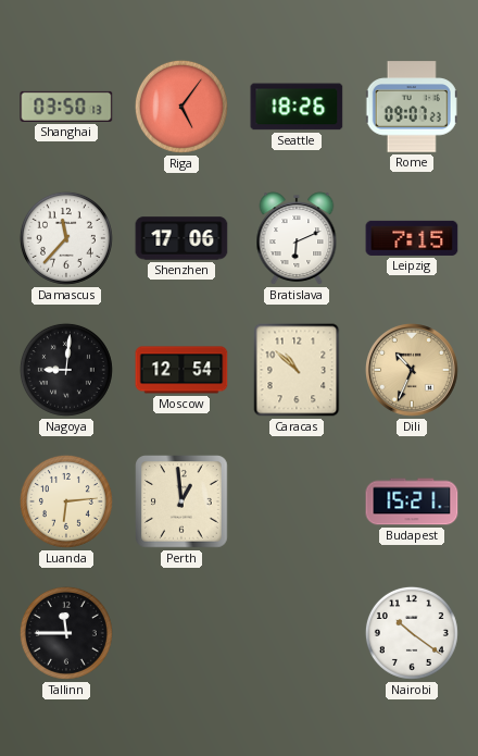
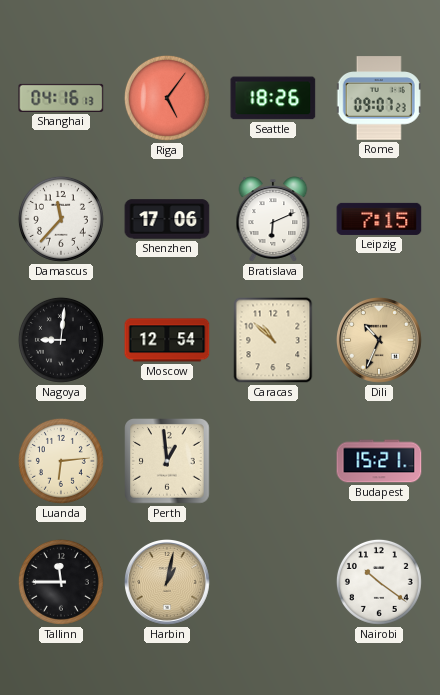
Shanghai: 03:50 -> 04:16
Harbin: none -> 1:02
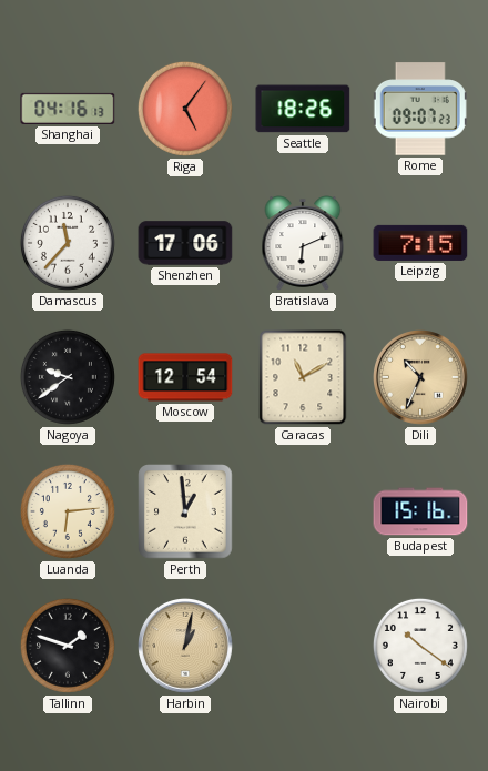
Nagoya: 9:01 -> 9:39
Caracas: 10:52 -> 11:10
Budapest: 15:21 -> 15:16
Tallinn: 11:45 -> 1:48
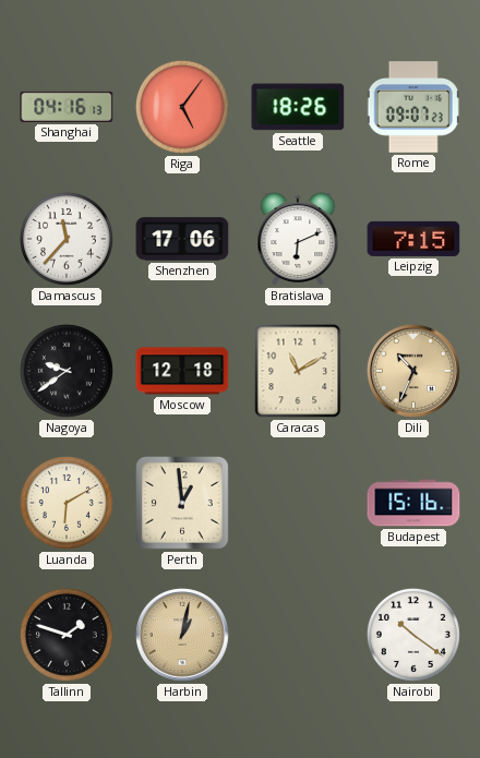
Moscow: 12:54 -> 12:18
Luanda: 6:14 -> 6:10
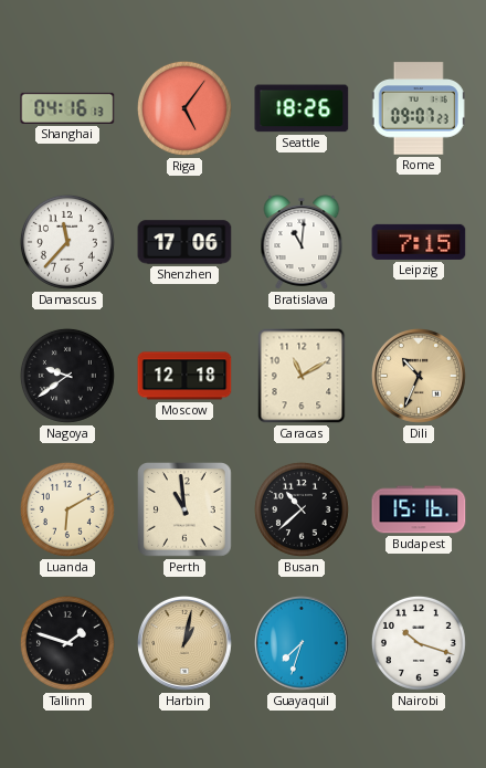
Bratislava: 6:11 -> 11:01
Perth: 12:59 -> 10:59
Busan: none -> 10:38
Guayaquil: none -> 7:33
Nairobi: 10:21 -> 10:18
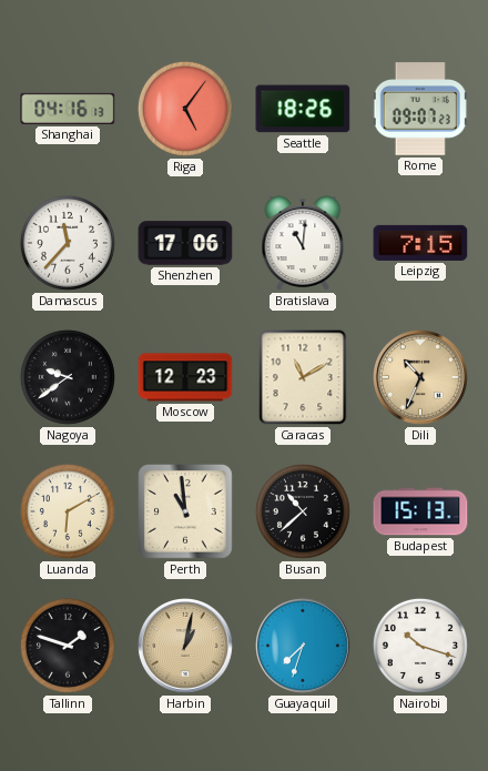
Moscow: 12:18 -> 12:23
Budapest: 15:16 -> 15:13
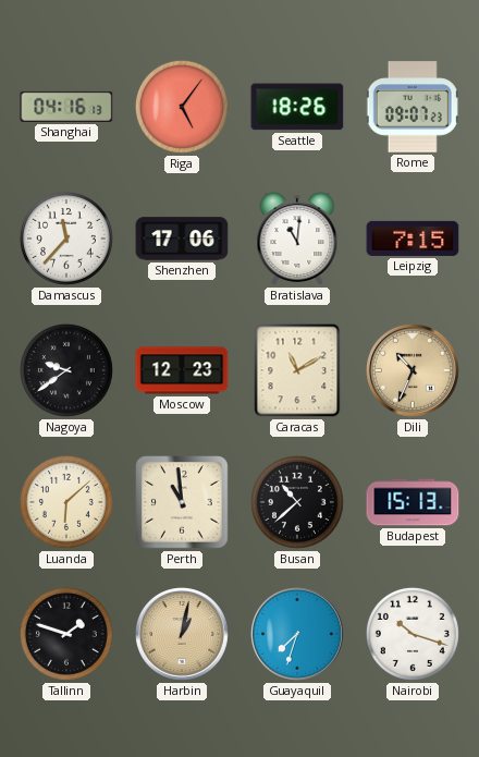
Luanda: 6:10 -> 6:08
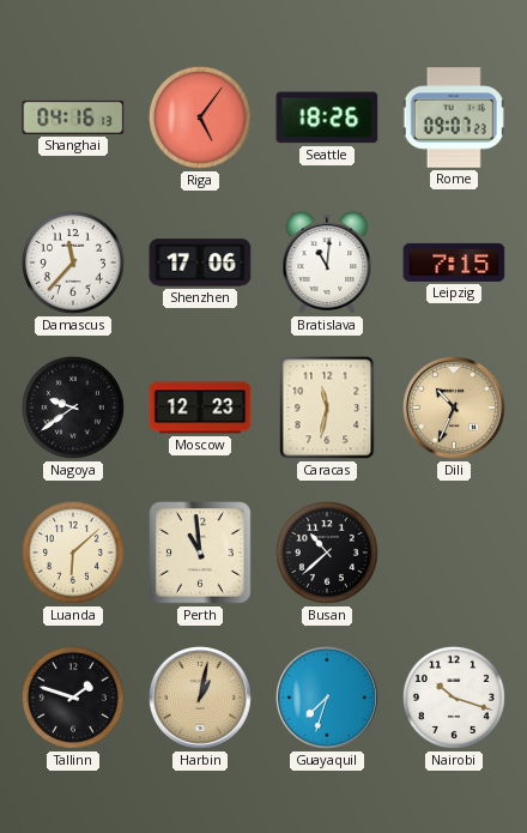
Caracas: 11:10 -> 11:32
Budapest: 15:13 -> none
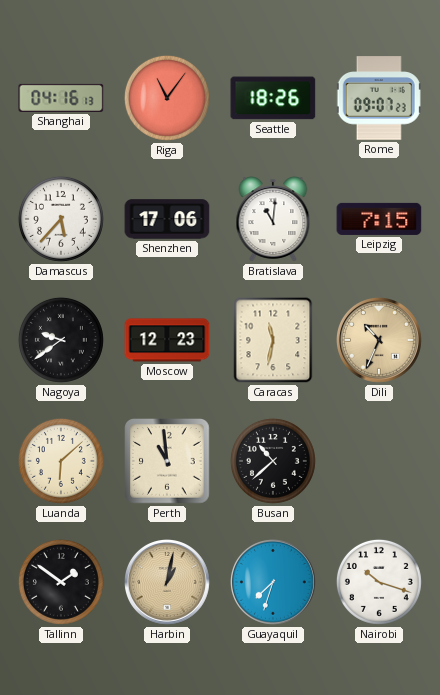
Riga: 5:06 -> 11:06
Damascus: 11:37 -> 5:37
Tallinn: 1:48 -> 1:51
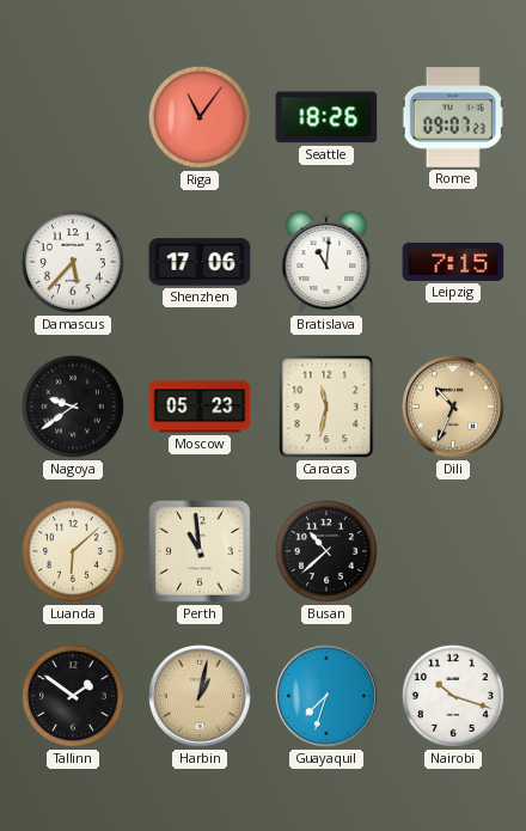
Shanghai: 04:16 -> none
Moscow: 12:23 -> 05:23
